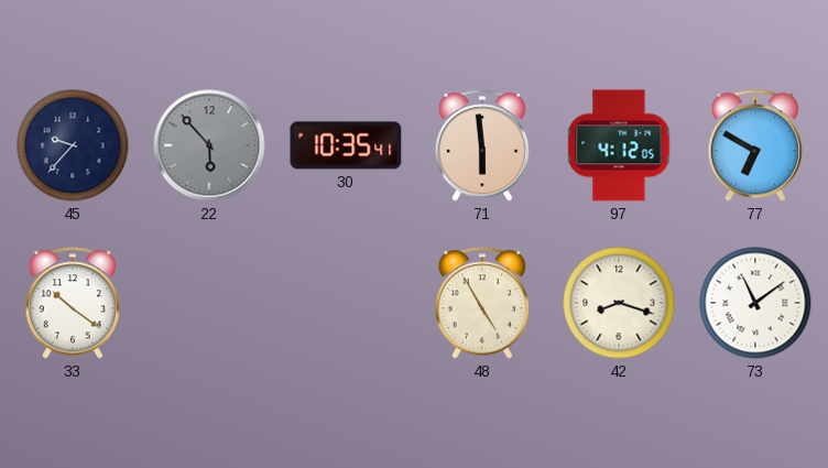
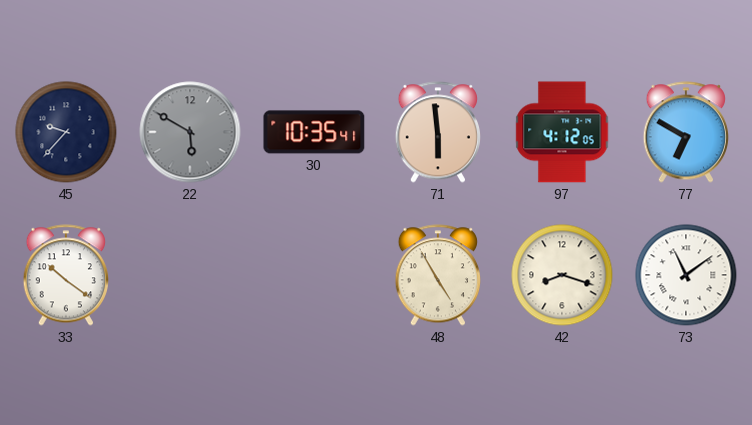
22: 5:53 -> 5:50
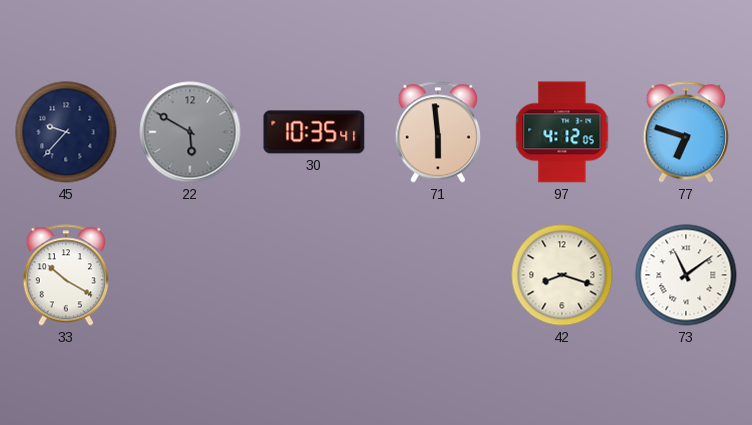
77: 6:50 -> 6:48
33: 10:21 -> 10:20
48: 4:55 -> none
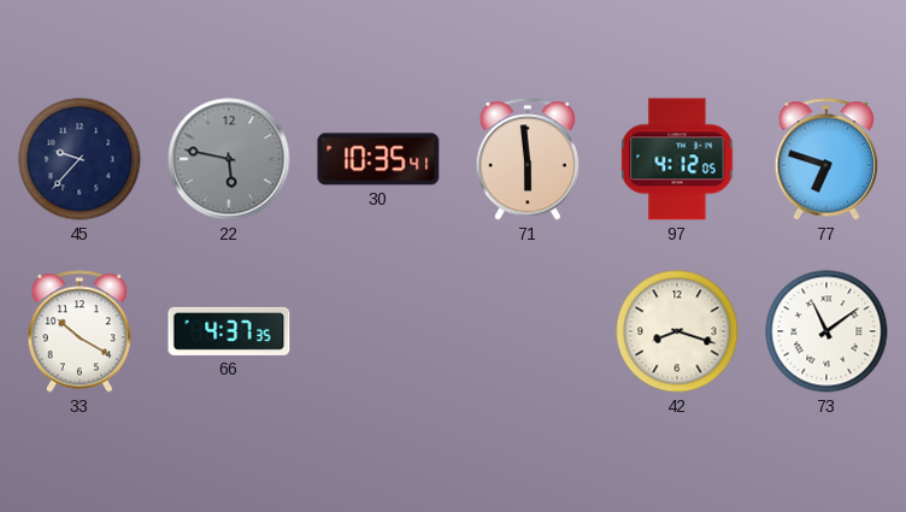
22: 5:50 -> 5:47
66: none -> 4:37
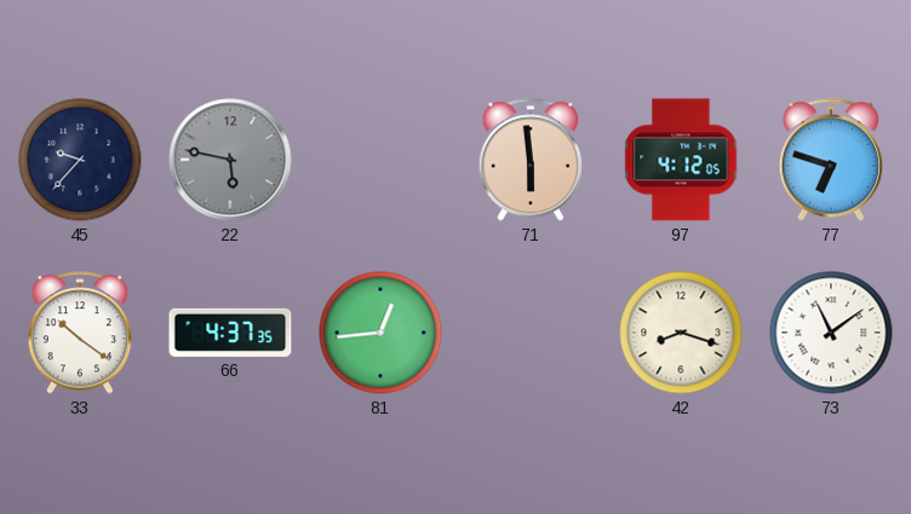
30: 10:35 -> none
33: 10:20 -> 10:21
81: none -> 12:44
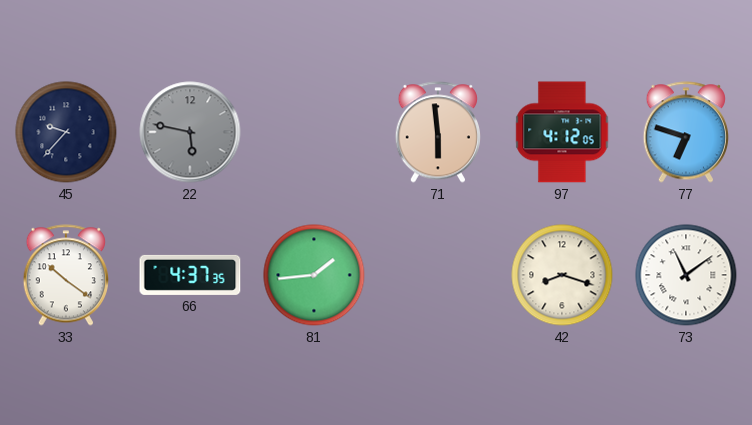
81: 12:44 -> 1:44
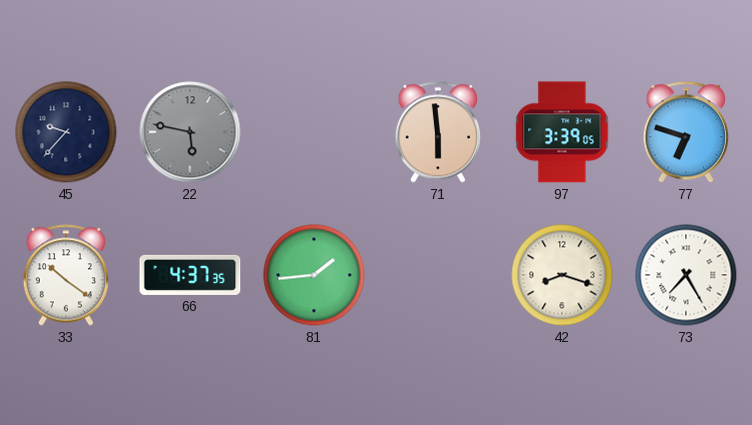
97: 4:12 -> 3:39
73: 11:09 -> 7:25
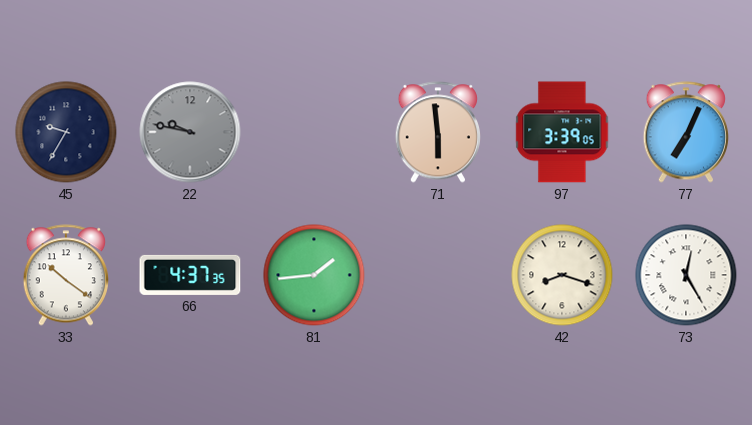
45: 9:37 -> 9:35
22: 5:47 -> 9:47
77: 6:48 -> 7:04
73: 7:25 -> 12:25
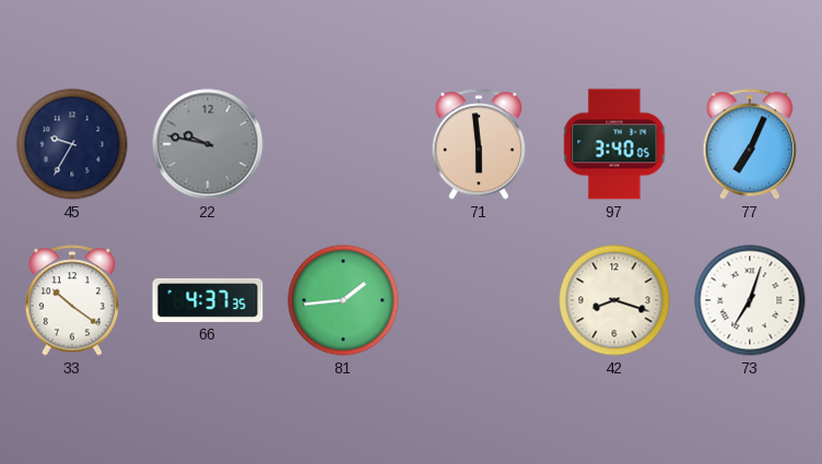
97: 3:39 -> 3:40
73: 12:25 -> 7:03
